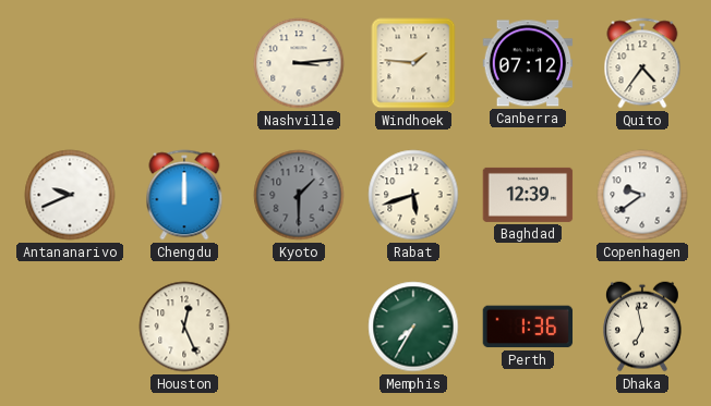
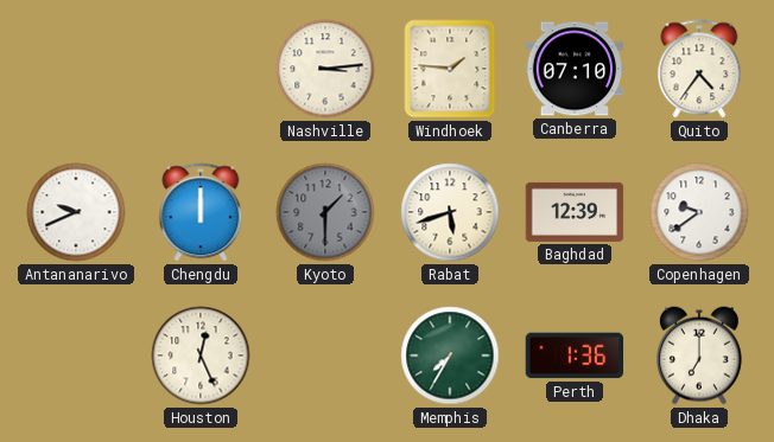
Canberra: 07:12 -> 07:10
Dhaka: 6:58 -> 7:00
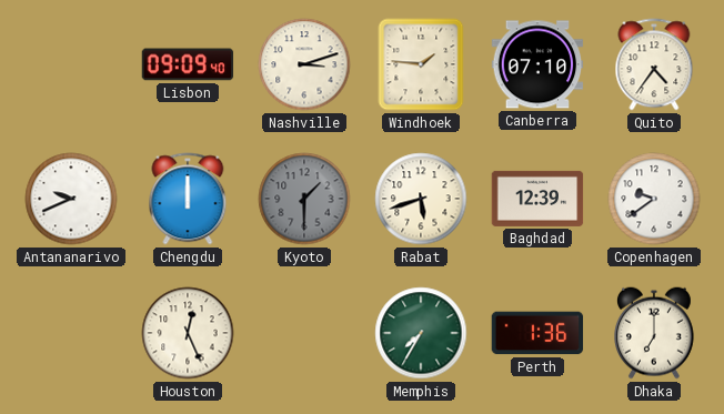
Lisbon: none -> 09:09
Nashville: 3:14 -> 3:12
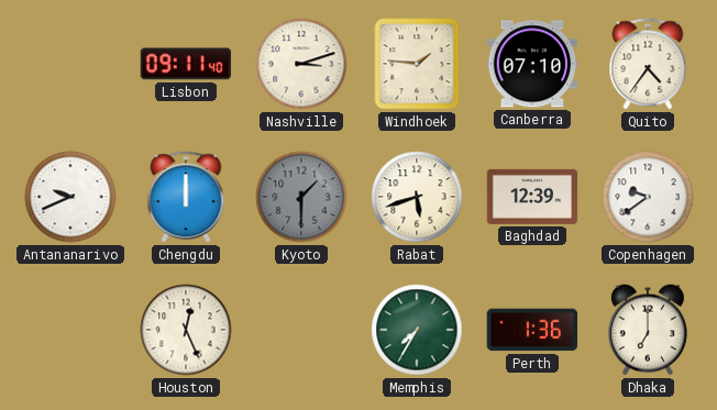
Lisbon: 09:09 -> 09:11
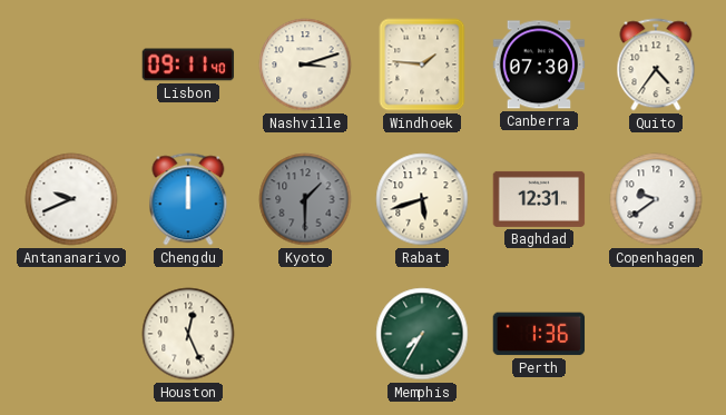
Canberra: 07:10 -> 07:30
Baghdad: 12:39 -> 12:31
Dhaka: 7:00 -> none
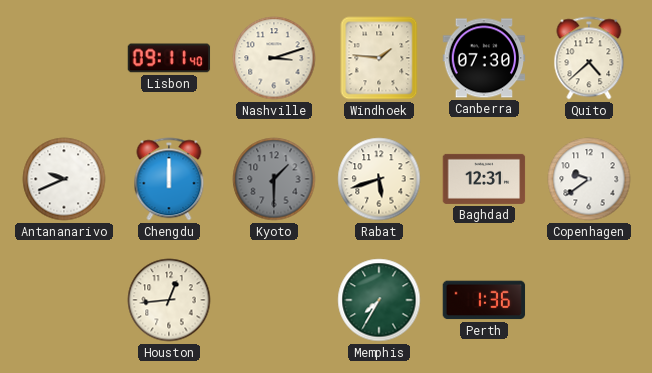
Quito: 4:36 -> 4:38
Houston: 12:26 -> 12:44
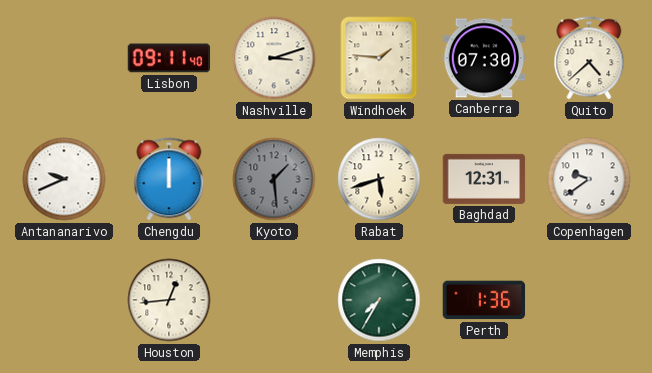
Kyoto: 1:30 -> 1:29
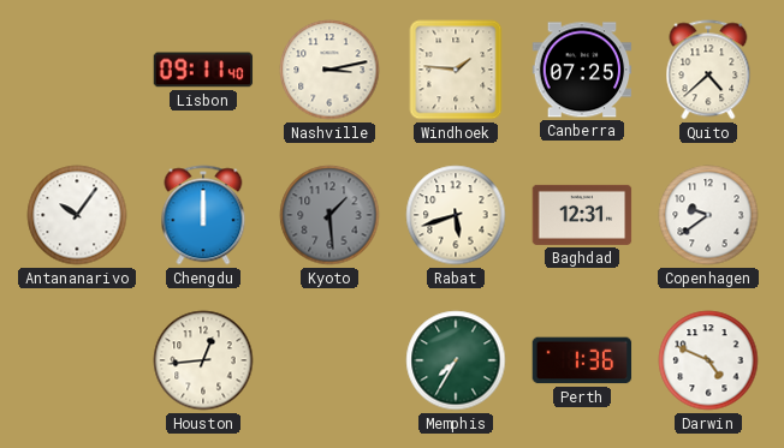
Nashville: 3:12 -> 3:13
Canberra: 07:30 -> 07:25
Antananarivo: 9:41 -> 10:06
Darwin: none -> 4:49
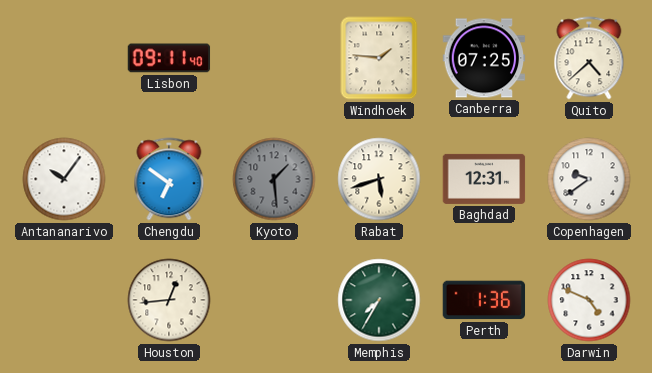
Nashville: 3:13 -> none
Chengdu: 12:00 -> 6:51
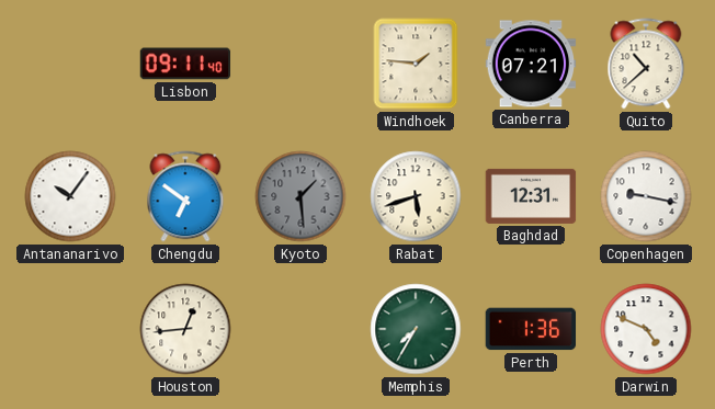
Canberra: 07:25 -> 07:21
Quito: 4:38 -> 10:38
Copenhagen: 9:39 -> 9:17
